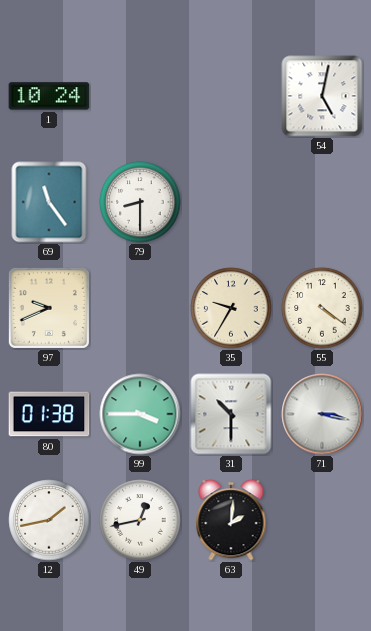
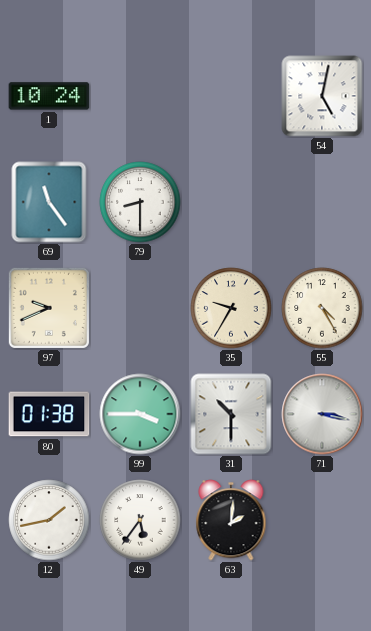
55: 4:21 -> 4:25
49: 12:43 -> 5:36
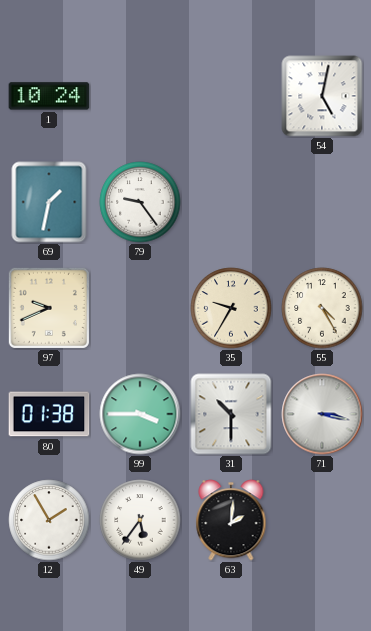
69: 11:24 -> 1:32
79: 8:30 -> 9:24
12: 1:43 -> 1:55
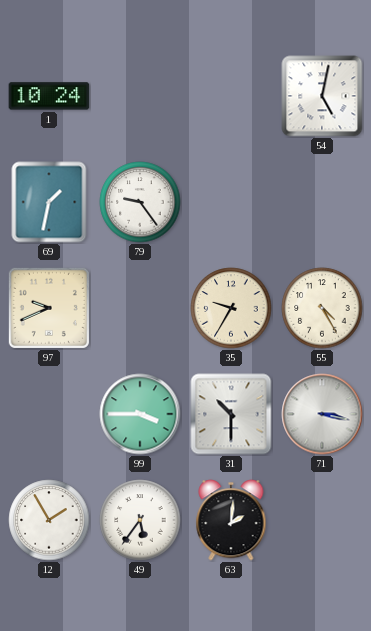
80: 01:38 -> none
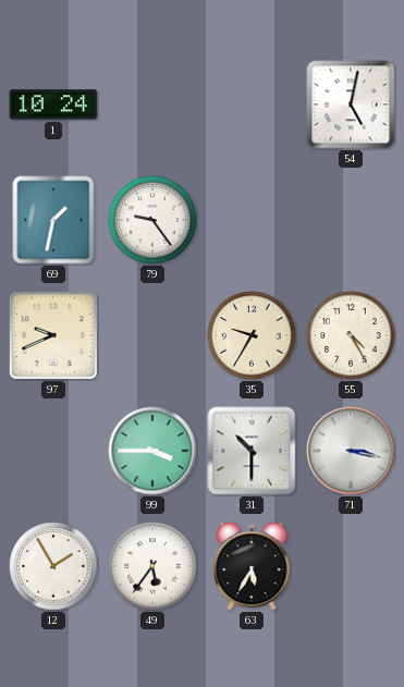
63: 2:01 -> 5:35
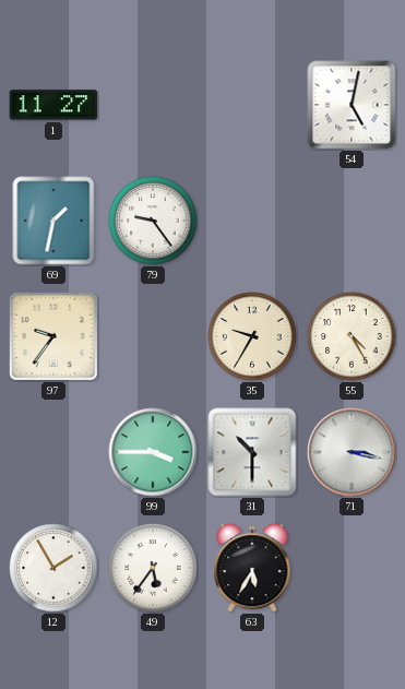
1: 10:24 -> 11:27
97: 9:41 -> 9:36
